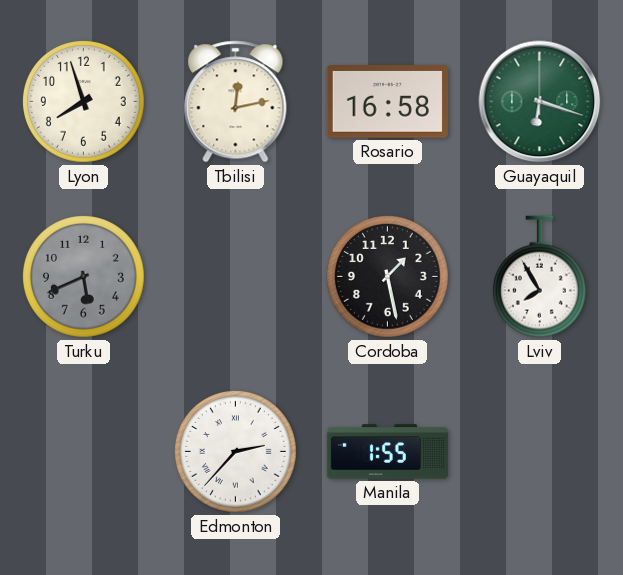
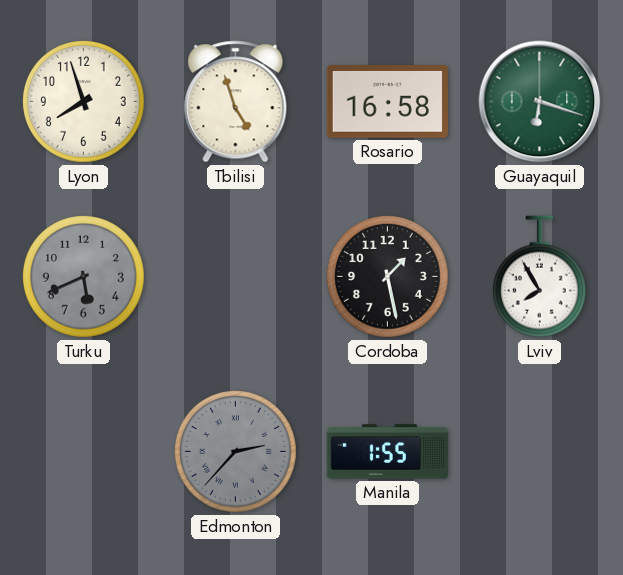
Tbilisi: 12:13 -> 4:57
Edmonton dial: white -> grey
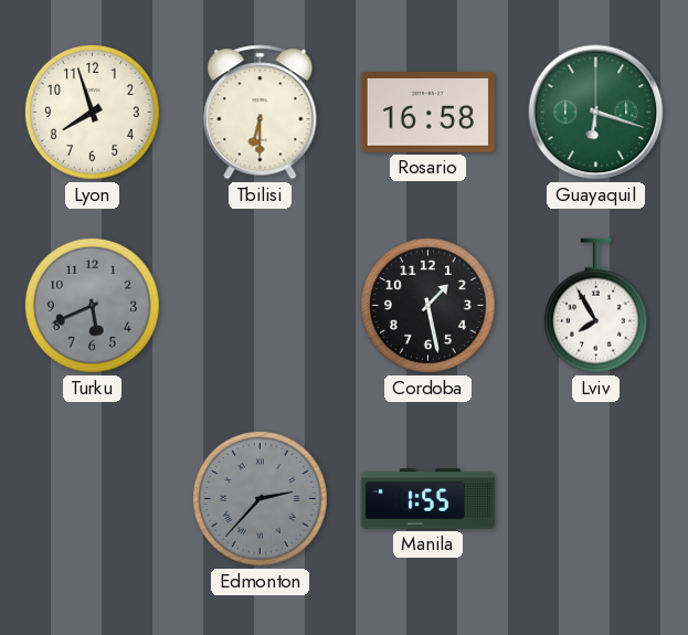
Tbilisi: 4:57 -> 6:30
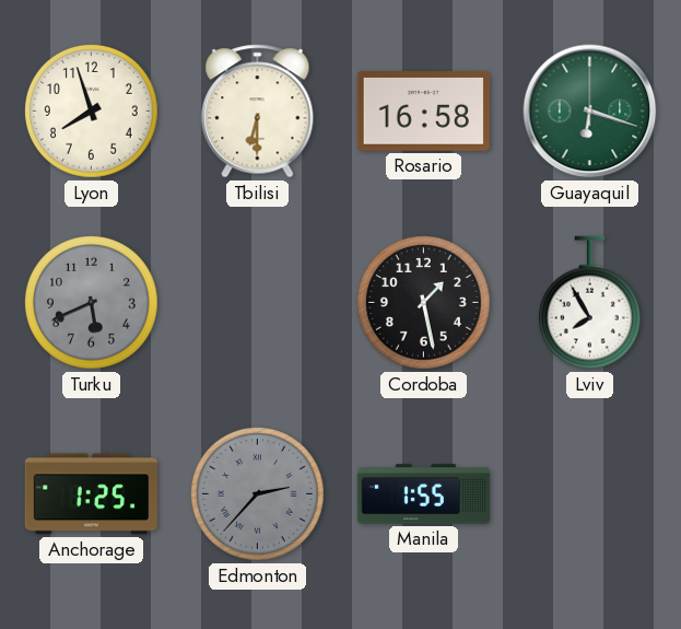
Anchorage: none -> 1:25
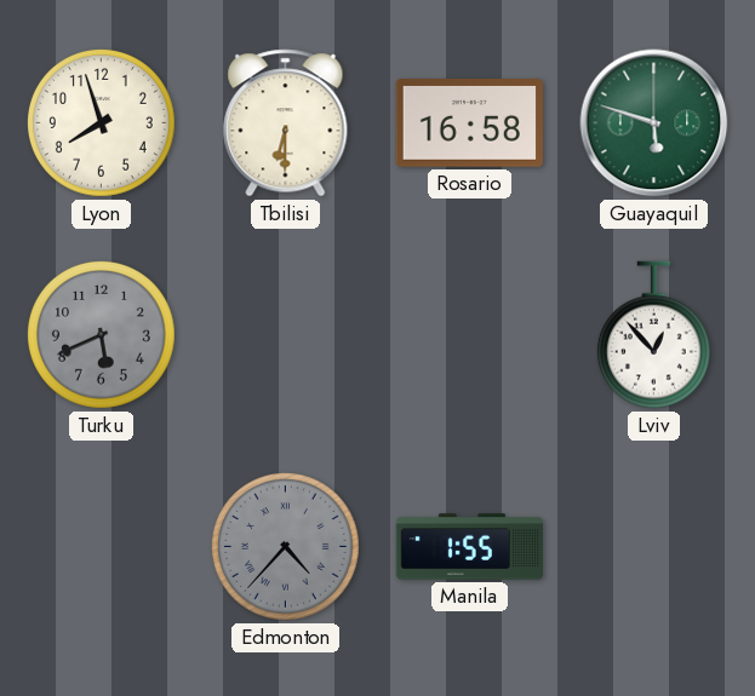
Guayaquil: 6:18 -> 5:48
Cordoba: 1:28 -> none
Lviv: 7:55 -> 12:53
Anchorage: 1:25 -> none
Edmonton: 2:37 -> 4:37
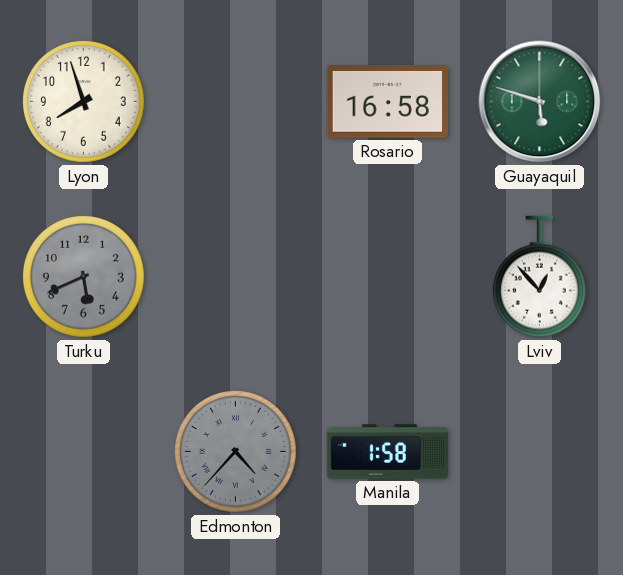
Tbilisi: 6:30 -> none
Manila: 1:55 -> 1:58
